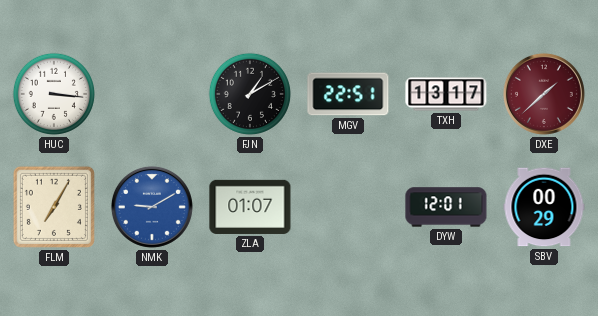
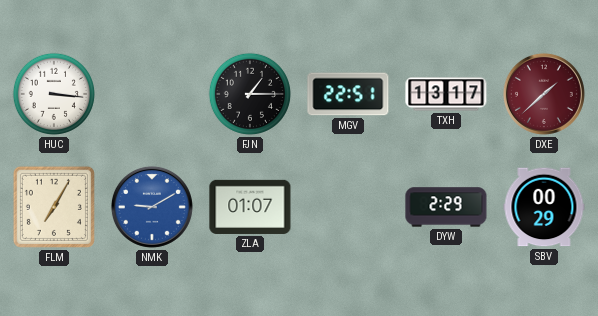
FJN: 1:10 -> 1:15
DYW: 12:01 -> 2:29
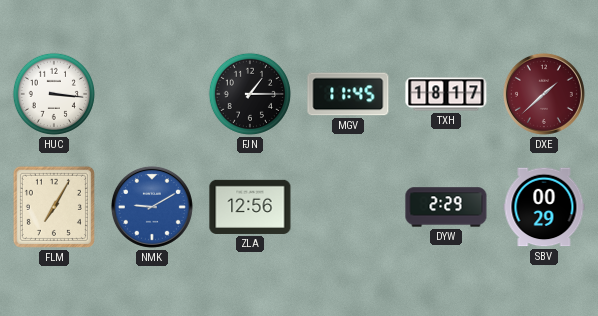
MGV: 22:51 -> 11:45
TXH: 13:17 -> 18:17
ZLA: 01:07 -> 12:56
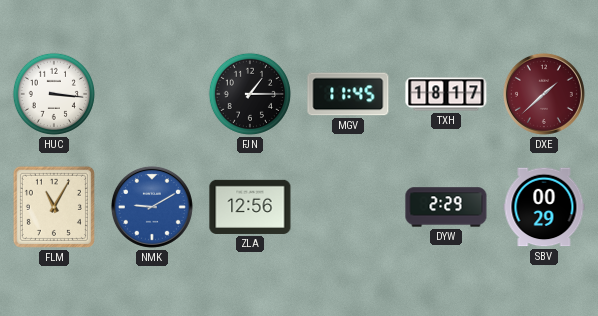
FLM: 7:05 -> 11:05
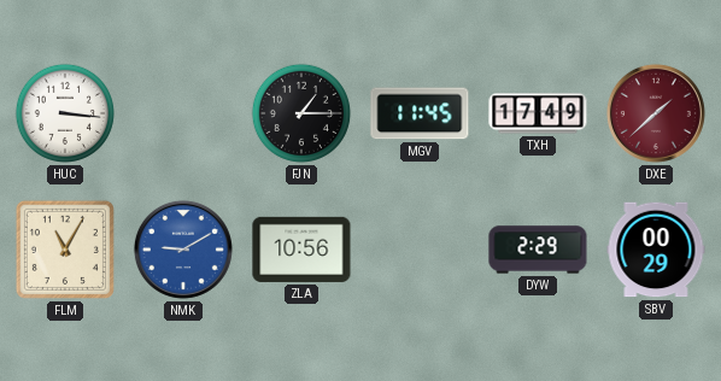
TXH: 18:17 -> 17:49
ZLA: 12:56 -> 10:56
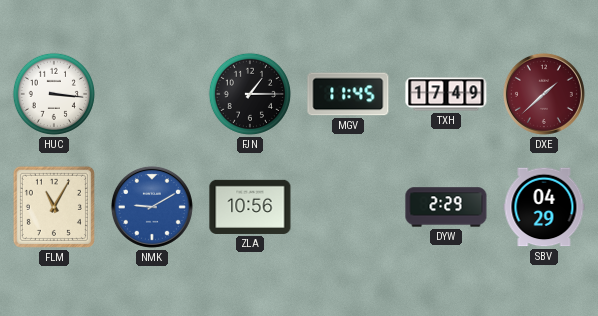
SBV: 00:29 -> 04:29
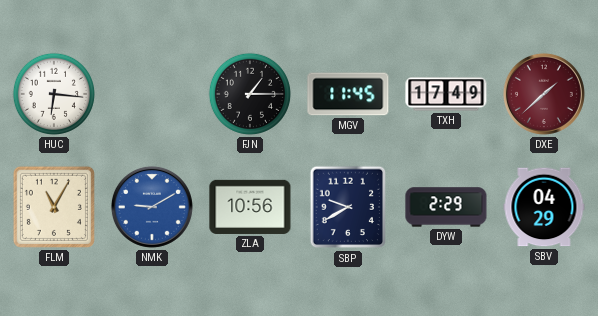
HUC: 3:16 -> 6:16
SBP: none -> 9:40
